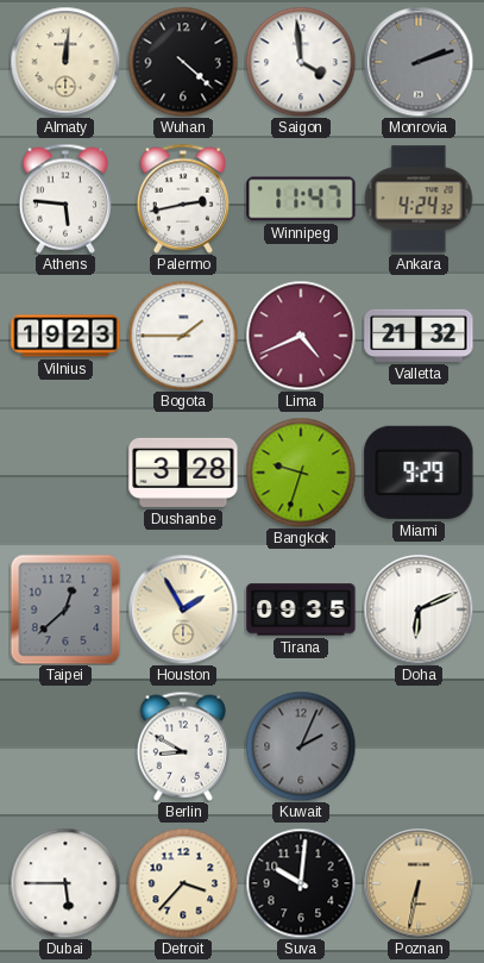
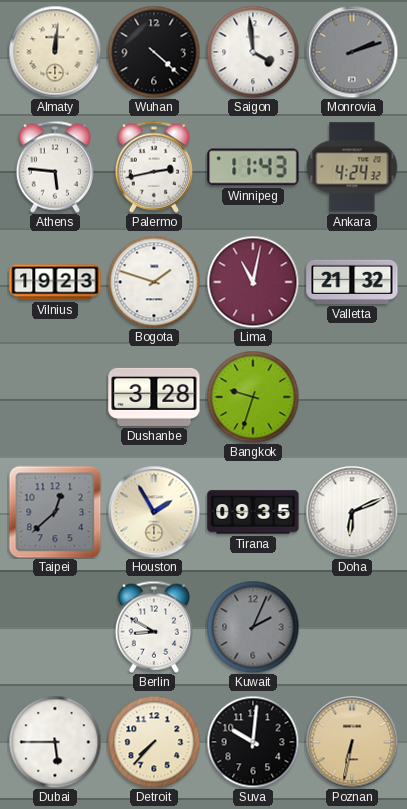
Winnipeg: 11:47 -> 11:43
Bogota: 1:45 -> 1:48
Lima: 4:41 -> 11:02
Miami: 9:29 -> none
Detroit: 3:37 -> 7:37
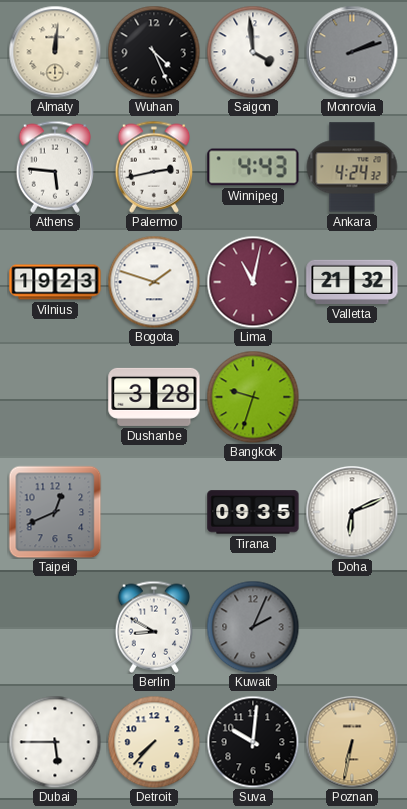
Wuhan: 4:22 -> 4:26
Winnipeg: 11:43 -> 4:43
Taipei: 12:38 -> 12:41
Houston: 1:55 -> none
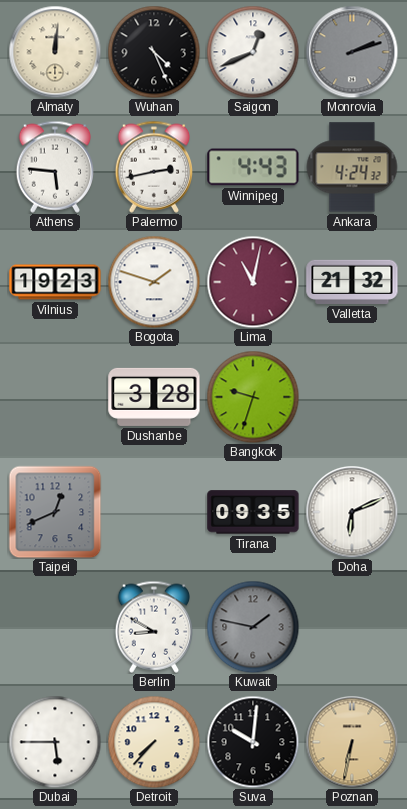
Saigon: 3:59 -> 12:41
Kuwait: 2:04 -> 1:47
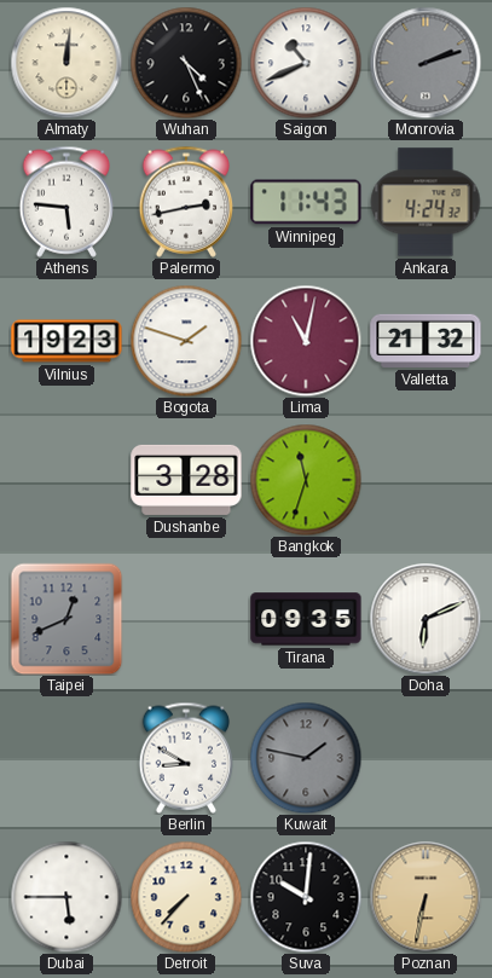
Saigon: 12:41 -> 10:41
Winnipeg: 4:43 -> 11:43
Bangkok: 9:33 -> 11:33
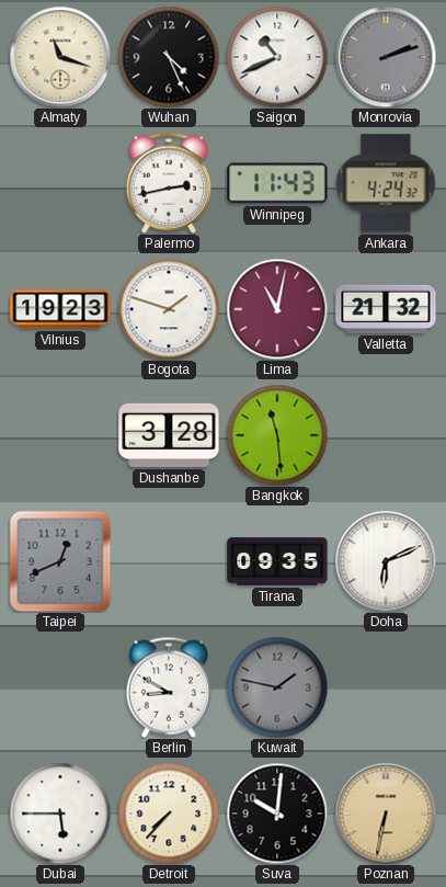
Almaty: 12:01 -> 11:18
Athens: 5:46 -> none
Bangkok: 11:33 -> 11:29
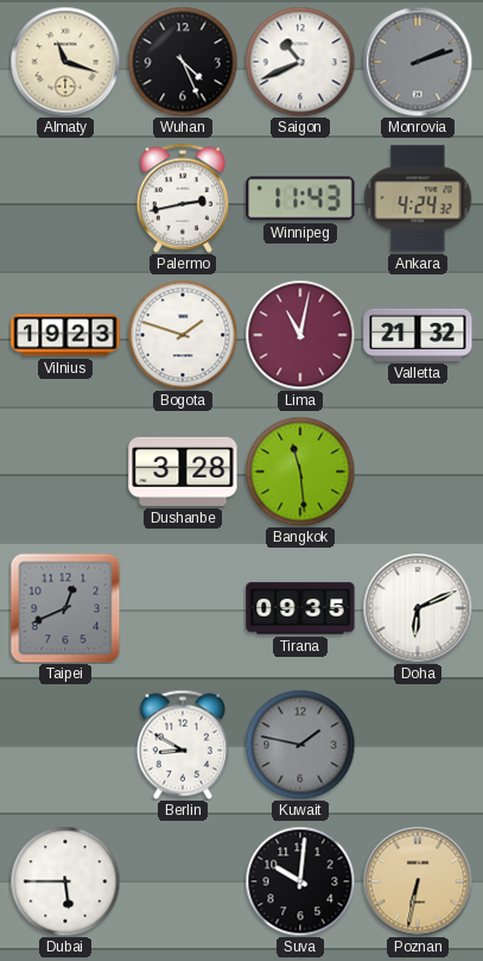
Detroit: 7:37 -> none
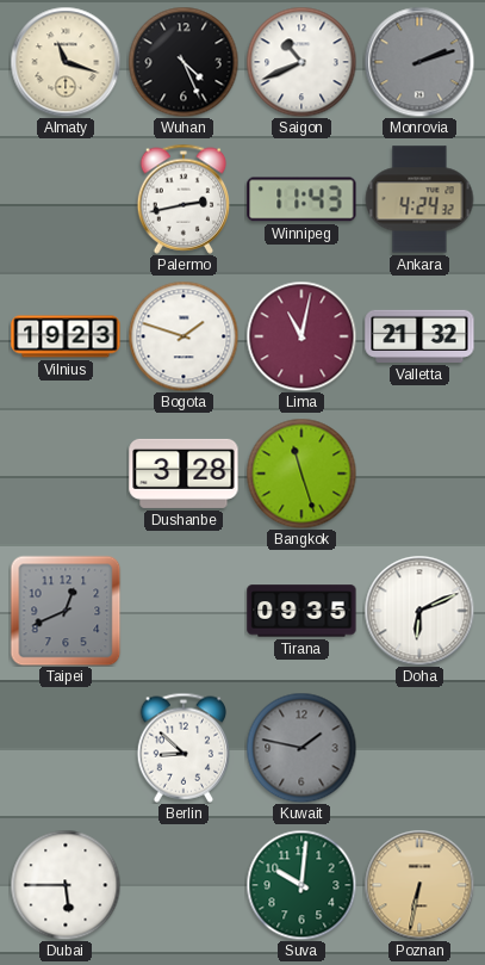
Bangkok: 11:29 -> 11:27
Berlin: 8:50 -> 8:52
Suva dial: black -> green
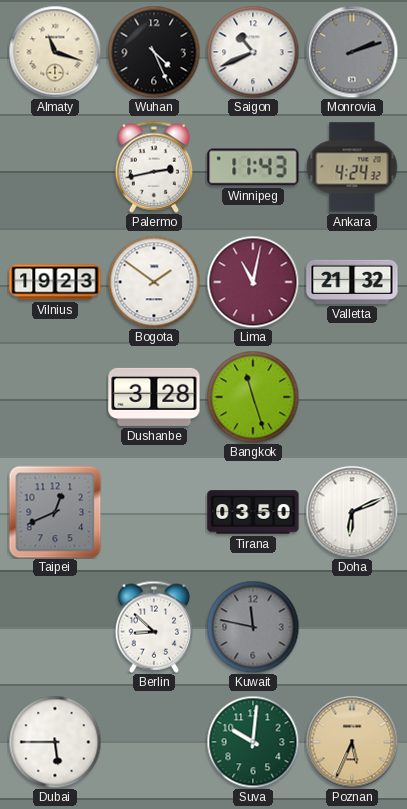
Bogota: 1:48 -> 1:51
Tirana: 09:35 -> 03:50
Kuwait: 1:47 -> 11:47
Poznan: 6:32 -> 5:34
